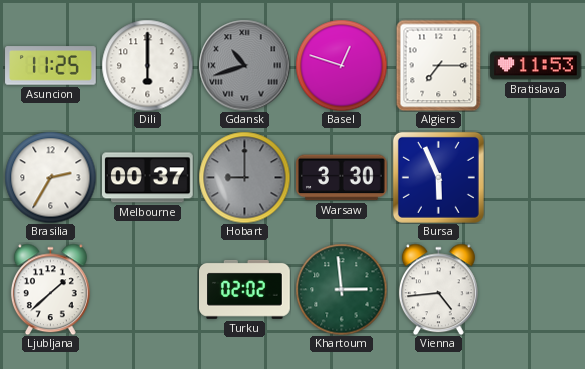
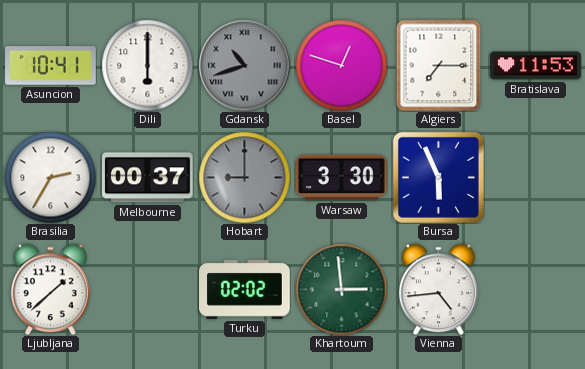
Asuncion: 11:25 -> 10:41
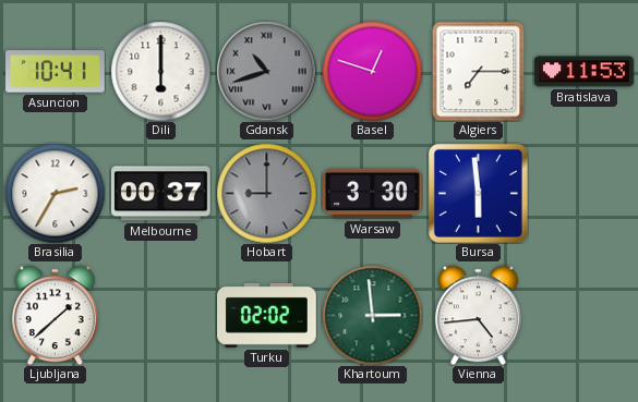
Bursa: 5:56 -> 5:59
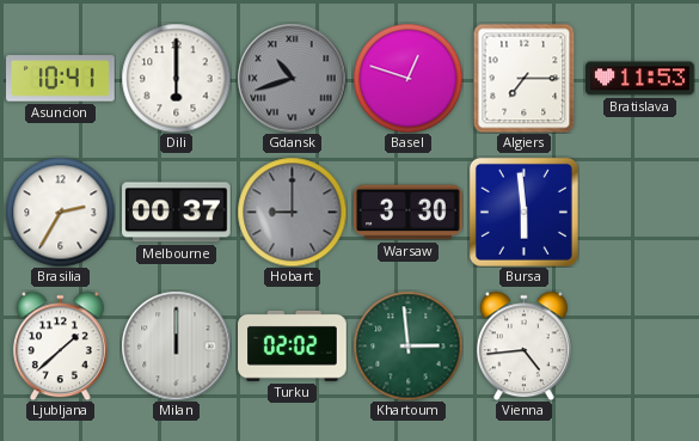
Milan: none -> 12:00
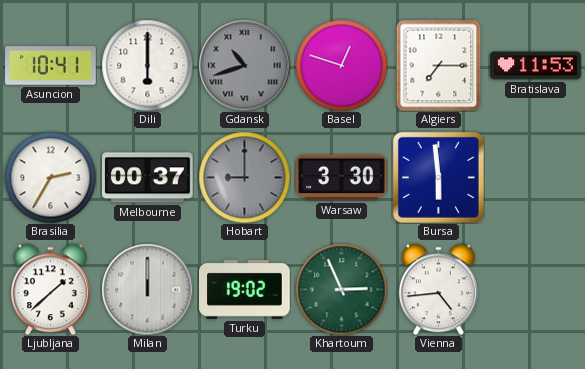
Turku: 02:02 -> 19:02
Khartoum: 2:59 -> 2:56
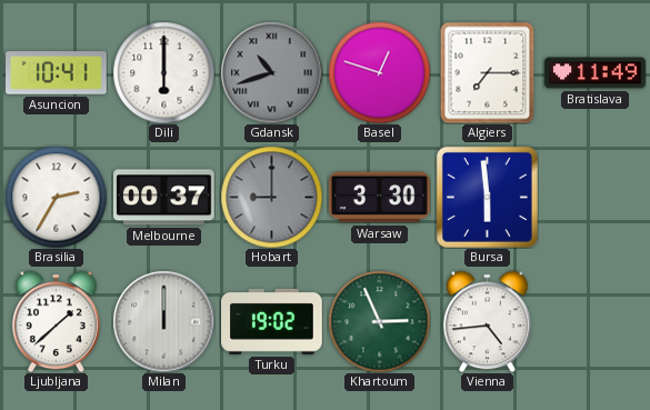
Bratislava: 11:53 -> 11:49
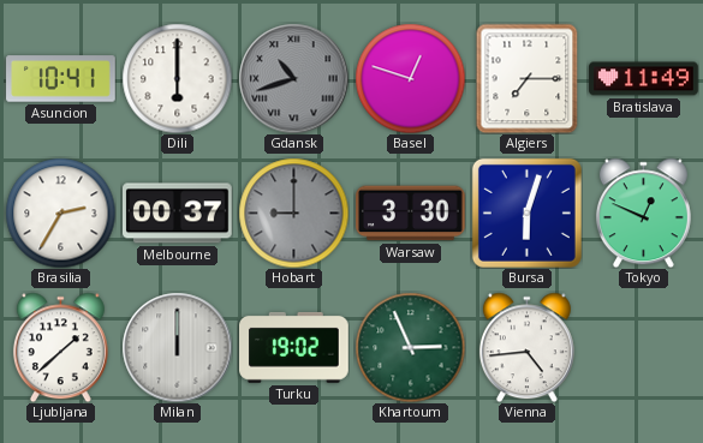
Bursa: 5:59 -> 6:03
Tokyo: none -> 12:49
